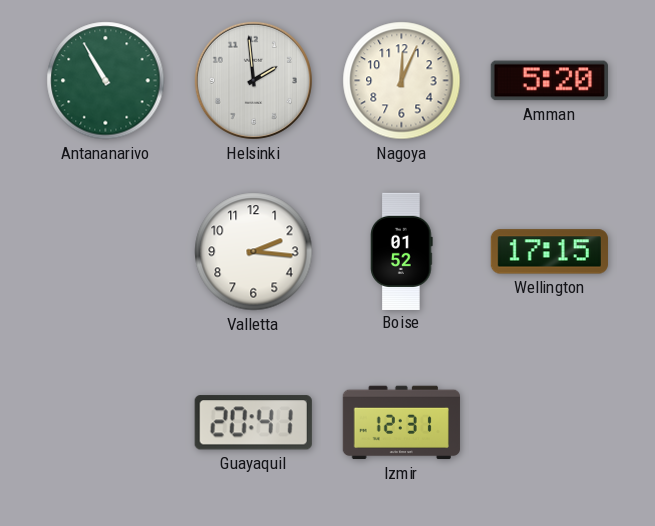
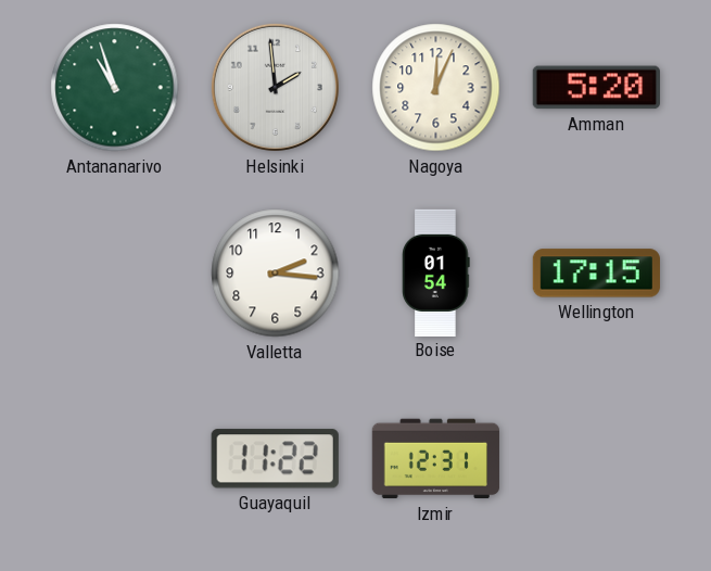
Antananarivo: 10:55 -> 10:57
Boise: 01:52 -> 01:54
Guayaquil: 20:41 -> 11:22
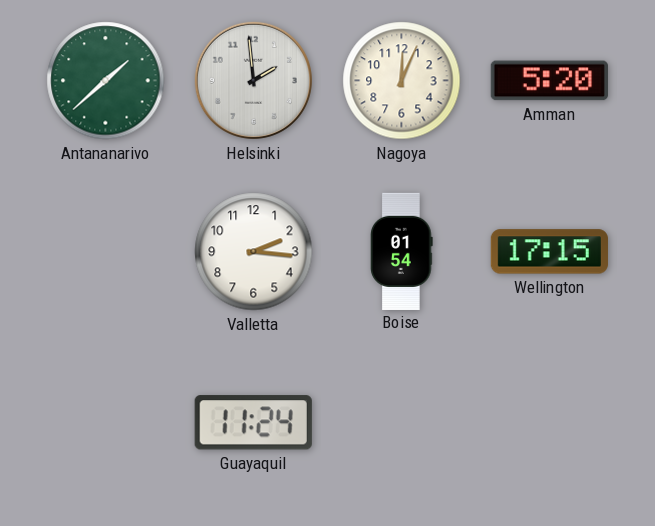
Antananarivo: 10:57 -> 1:38
Guayaquil: 11:22 -> 11:24
Izmir: 12:31 -> none
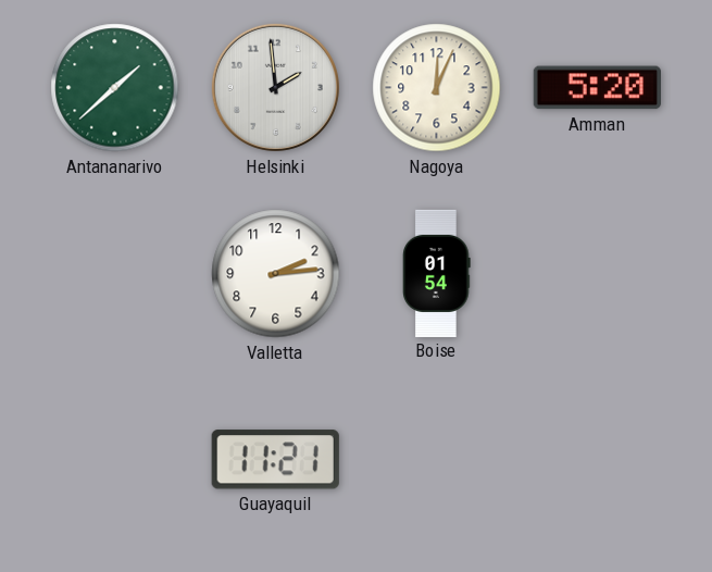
Valletta: 2:16 -> 2:14
Wellington: 17:15 -> none
Guayaquil: 11:24 -> 11:21
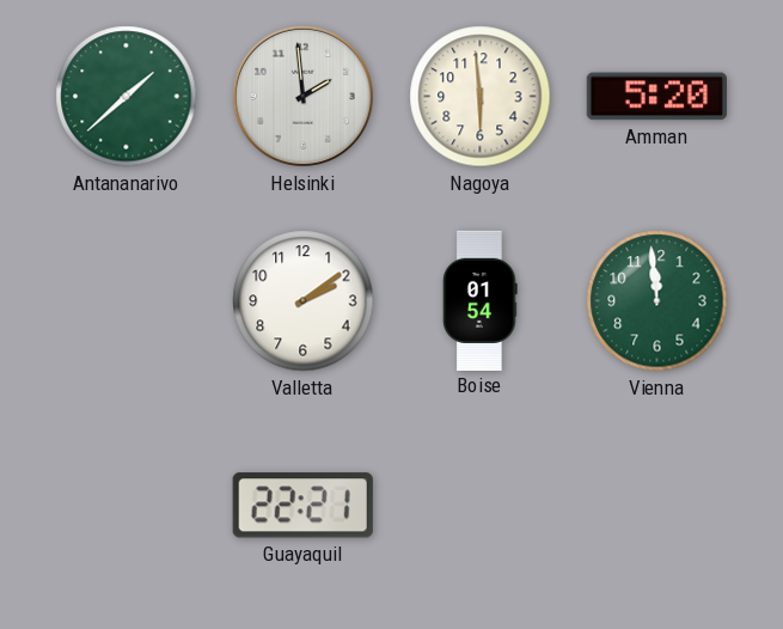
Nagoya: 12:04 -> 5:59
Valletta: 2:14 -> 2:09
Vienna: none -> 11:59
Guayaquil: 11:21 -> 22:21
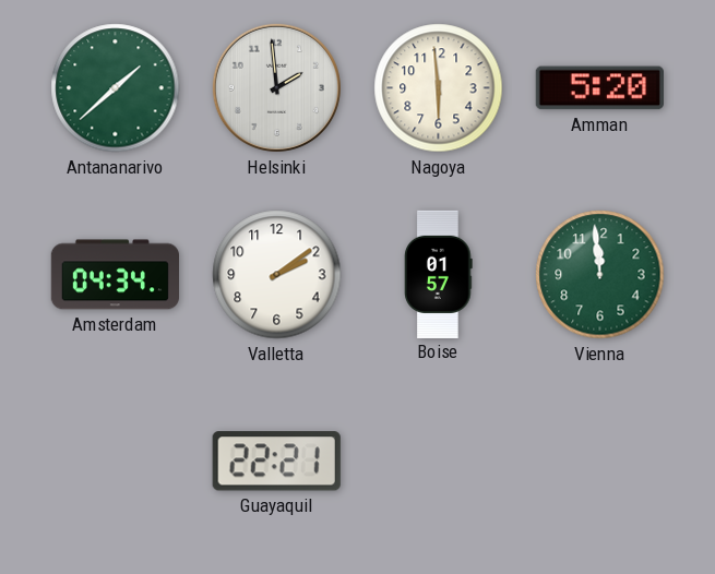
Amsterdam: none -> 04:34
Boise: 01:54 -> 01:57
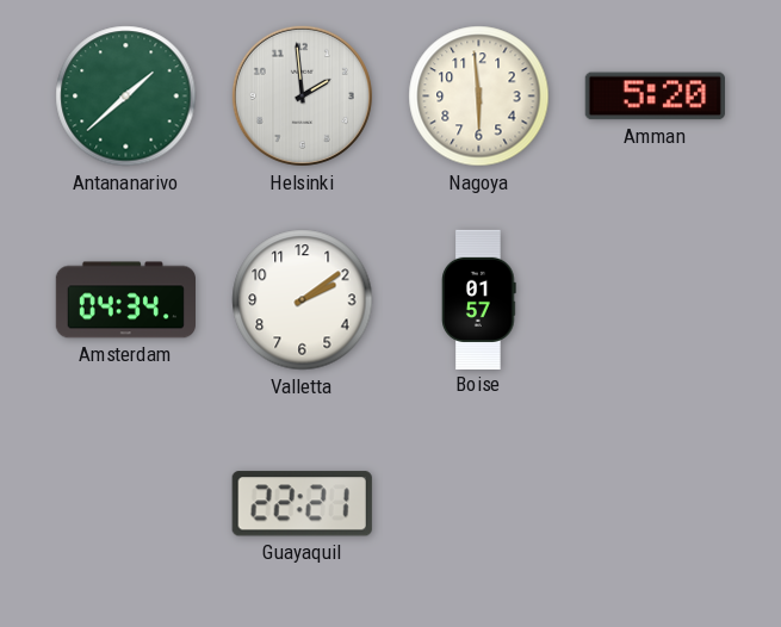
Vienna: 11:59 -> none
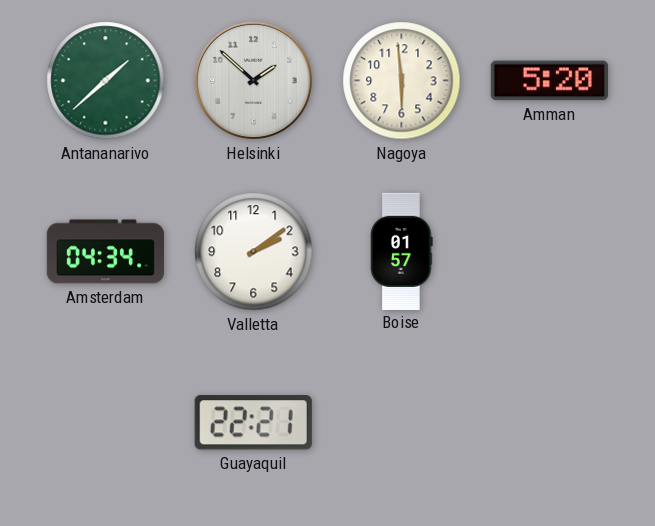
Helsinki: 1:59 -> 1:52
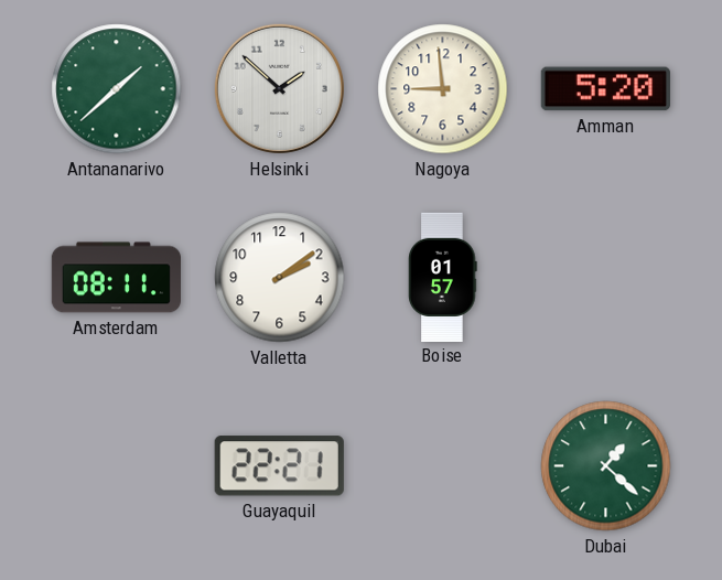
Nagoya: 5:59 -> 8:59
Amsterdam: 04:34 -> 08:11
Dubai: none -> 1:22
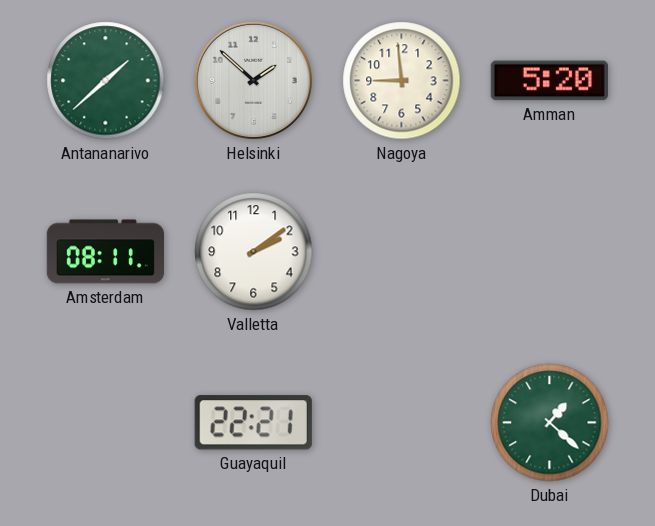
Boise: 01:57 -> none
